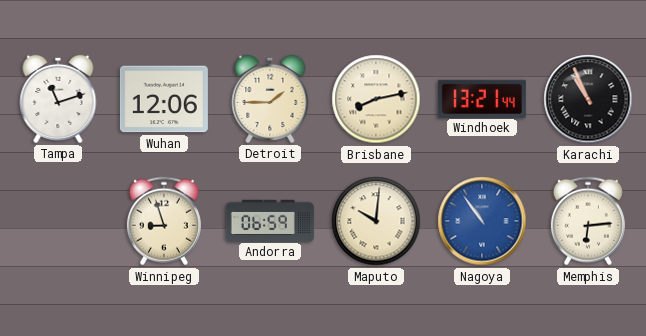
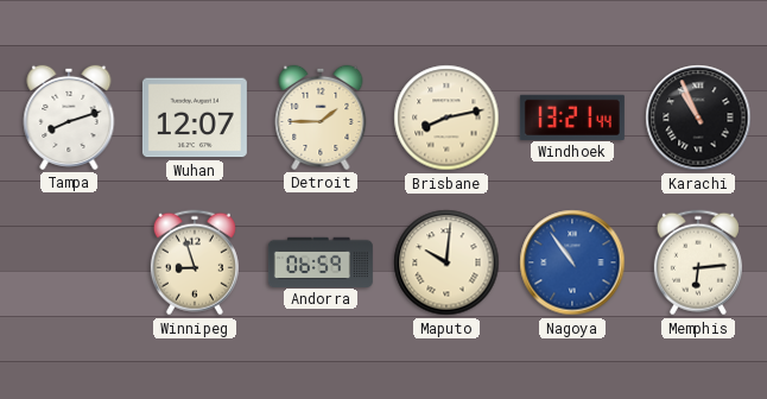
Tampa: 11:12 -> 8:12
Wuhan: 12:06 -> 12:07
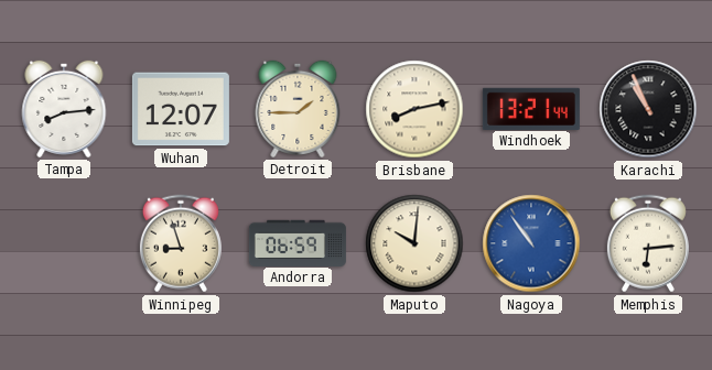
Tampa: 8:12 -> 8:14
